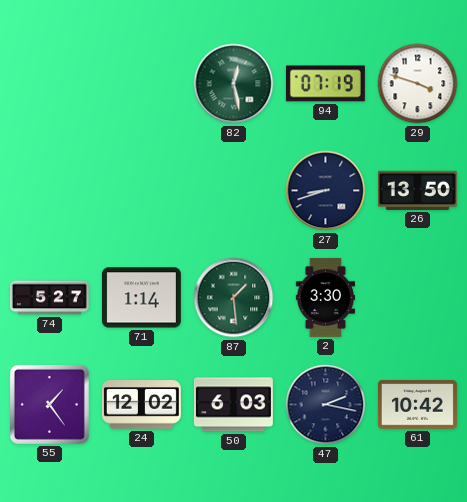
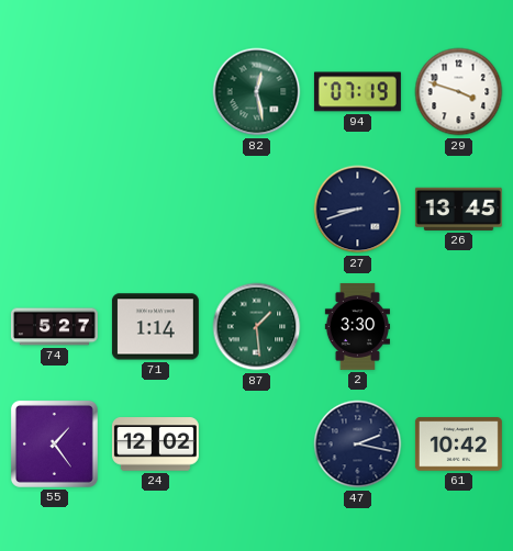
26: 13:50 -> 13:45
50: 6:03 -> none
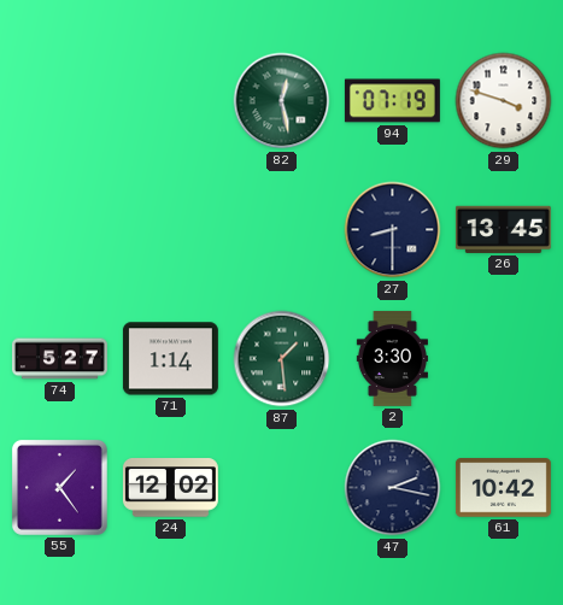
27: 8:42 -> 8:30
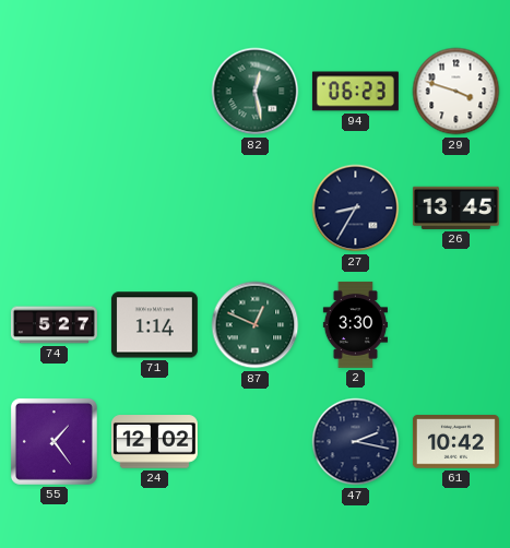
94: 07:19 -> 06:23
27: 8:30 -> 8:35
87: 1:29 -> 12:49
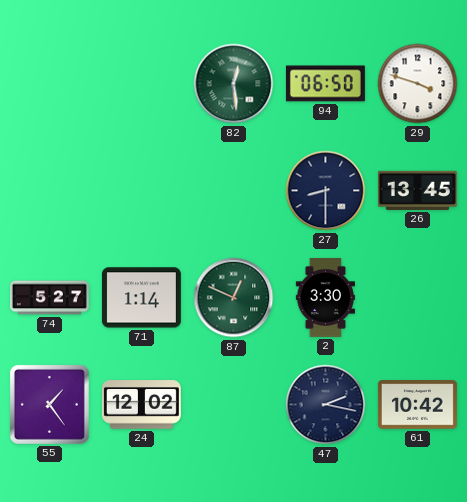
82: 12:28 -> 12:29
94: 06:23 -> 06:50
27: 8:35 -> 8:30
